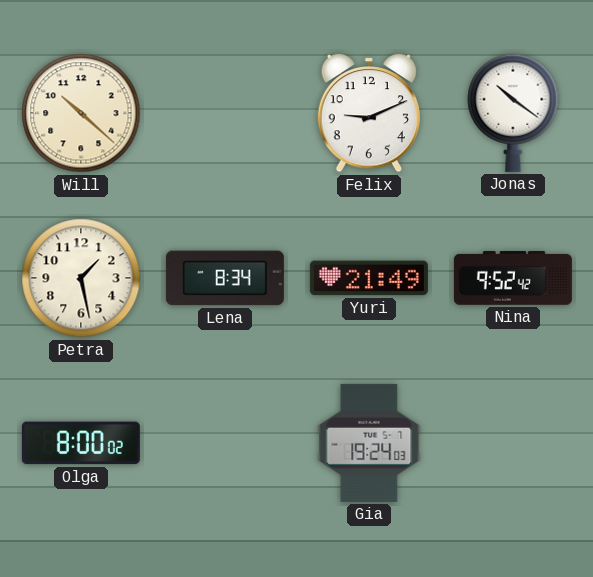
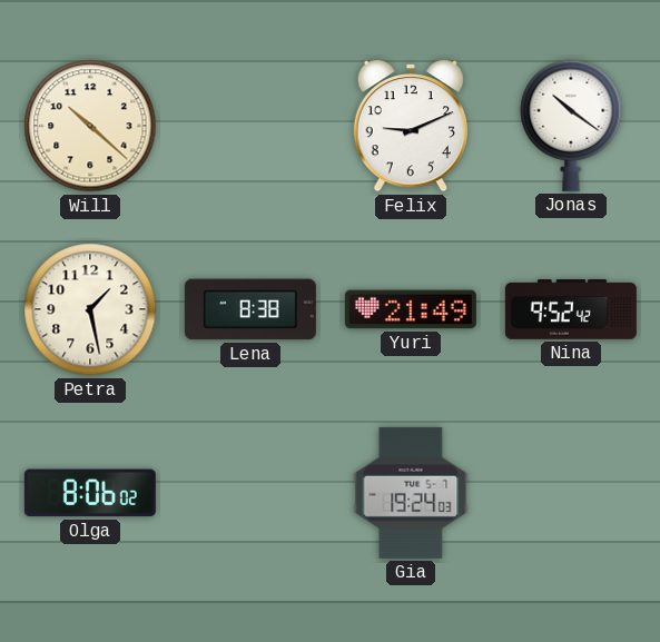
Lena: 8:34 -> 8:38
Olga: 8:00 -> 8:06
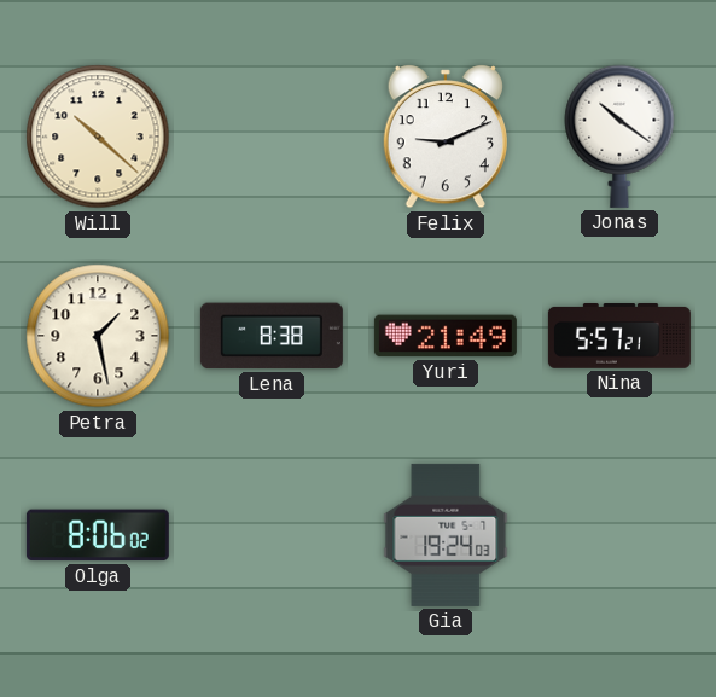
Nina: 9:52 -> 5:57
